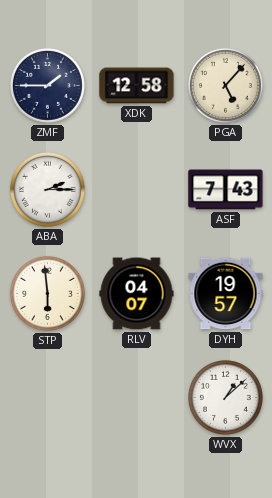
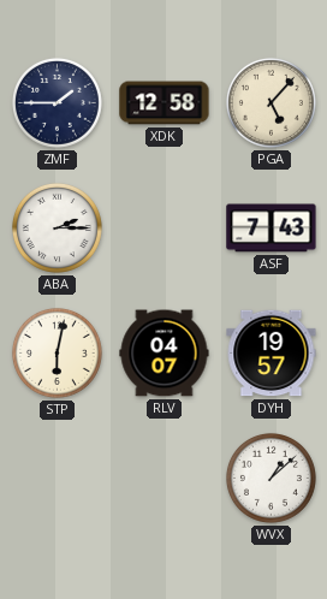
STP: 5:59 -> 6:02
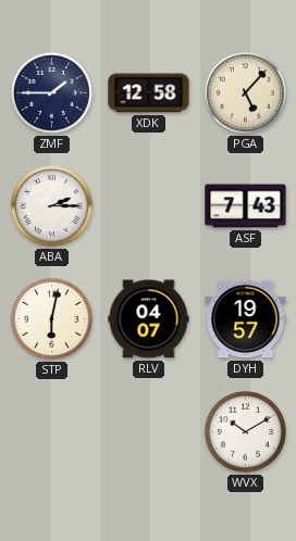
WVX: 1:08 -> 10:10
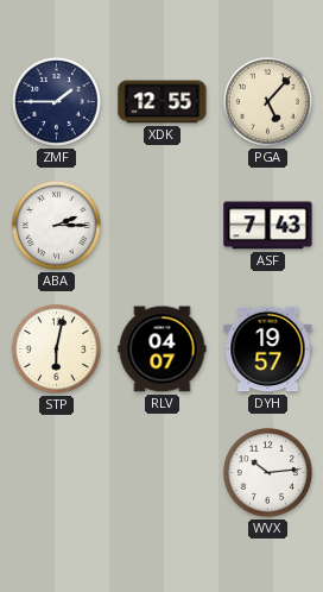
XDK: 12:58 -> 12:55
WVX: 10:10 -> 10:14
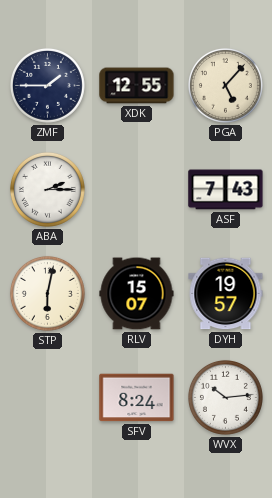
RLV: 04:07 -> 15:07
SFV: none -> 8:24
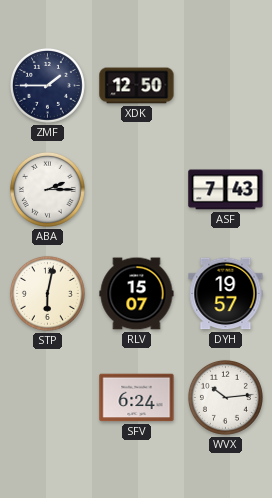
XDK: 12:55 -> 12:50
PGA: 5:07 -> none
SFV: 8:24 -> 6:24
